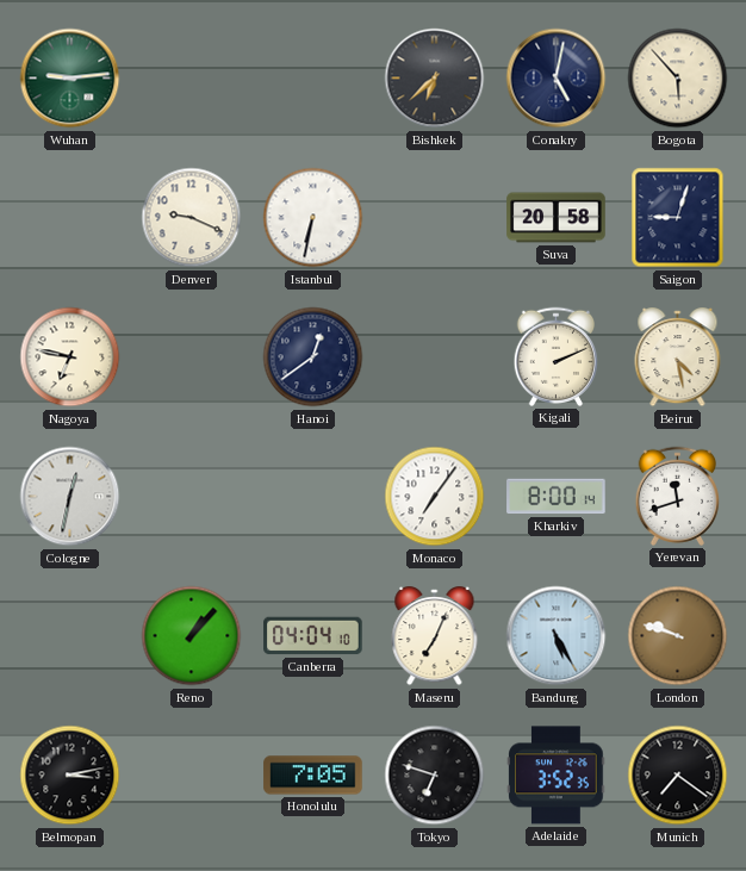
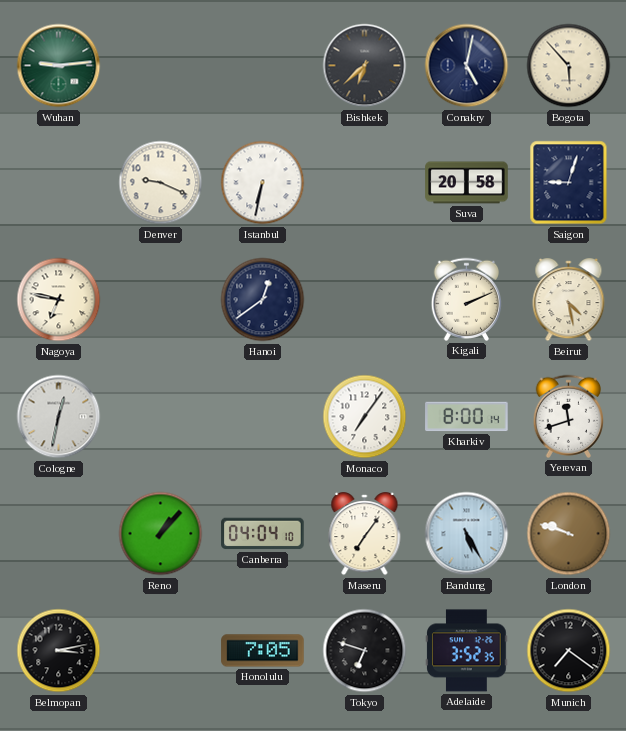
Maseru: 7:04 -> 7:06
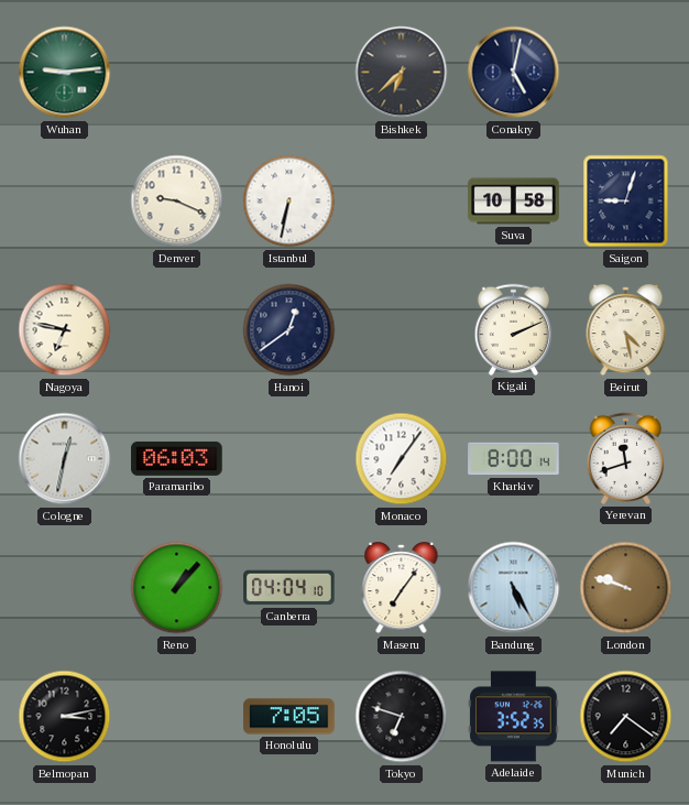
Bogota: 5:53 -> none
Suva: 20:58 -> 10:58
Paramaribo: none -> 06:03
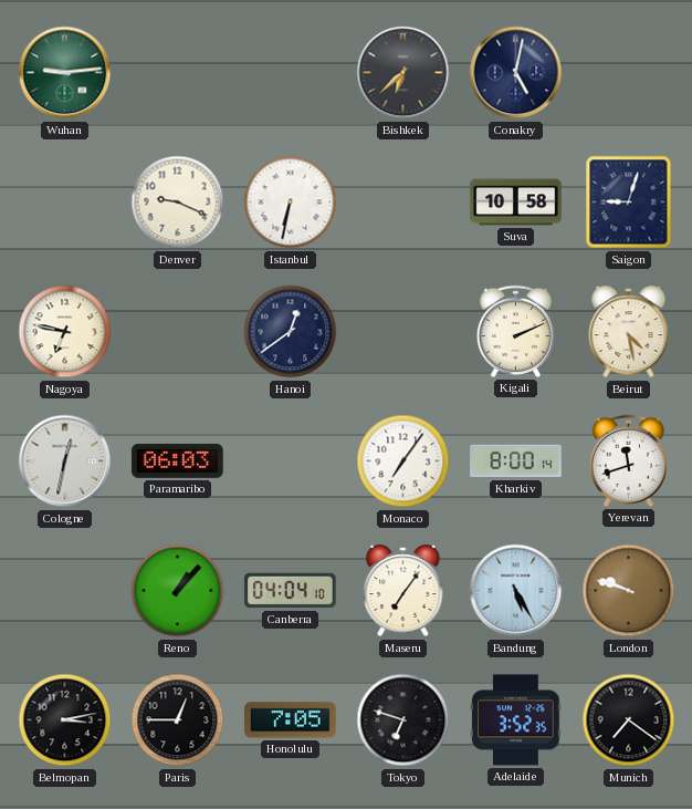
Paris: none -> 12:45
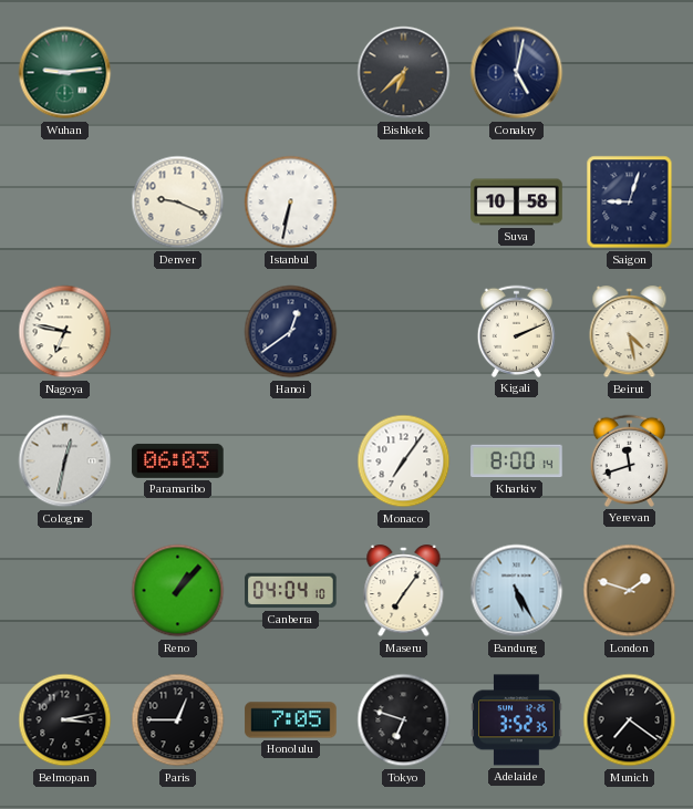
London: 9:48 -> 1:48
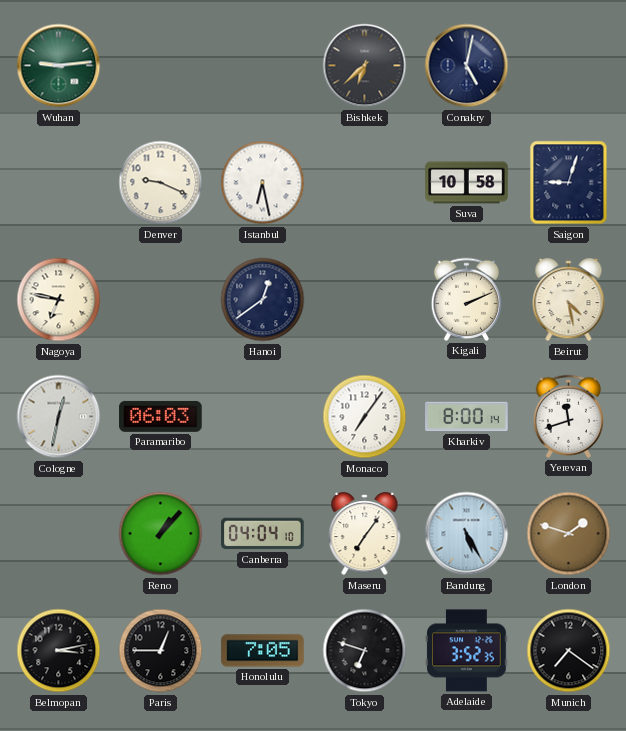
Istanbul: 6:32 -> 6:28
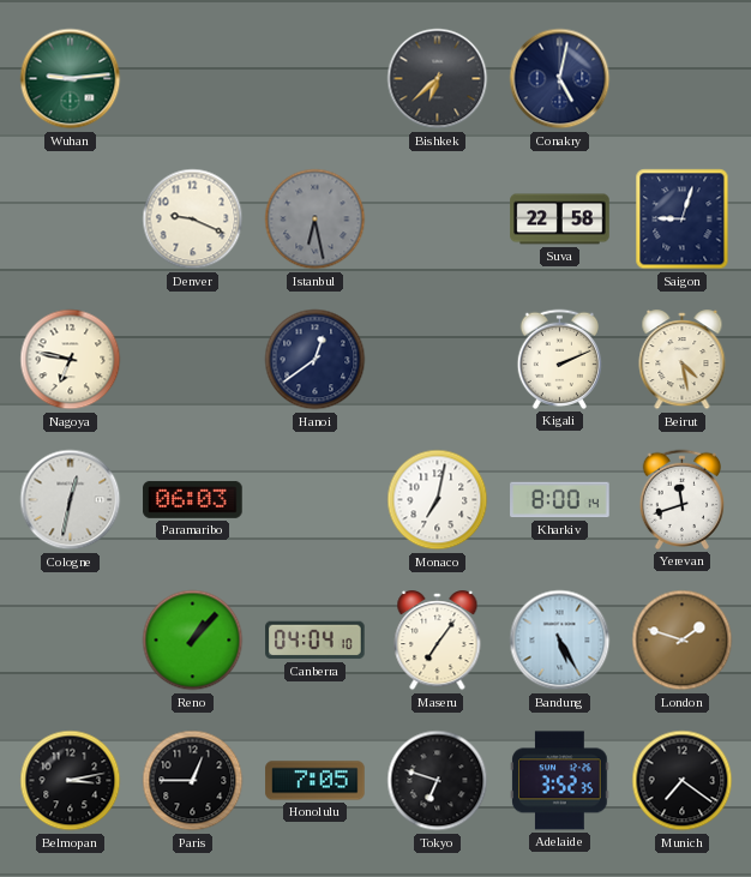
Istanbul dial: white -> grey
Suva: 10:58 -> 22:58
Monaco: 7:06 -> 7:02
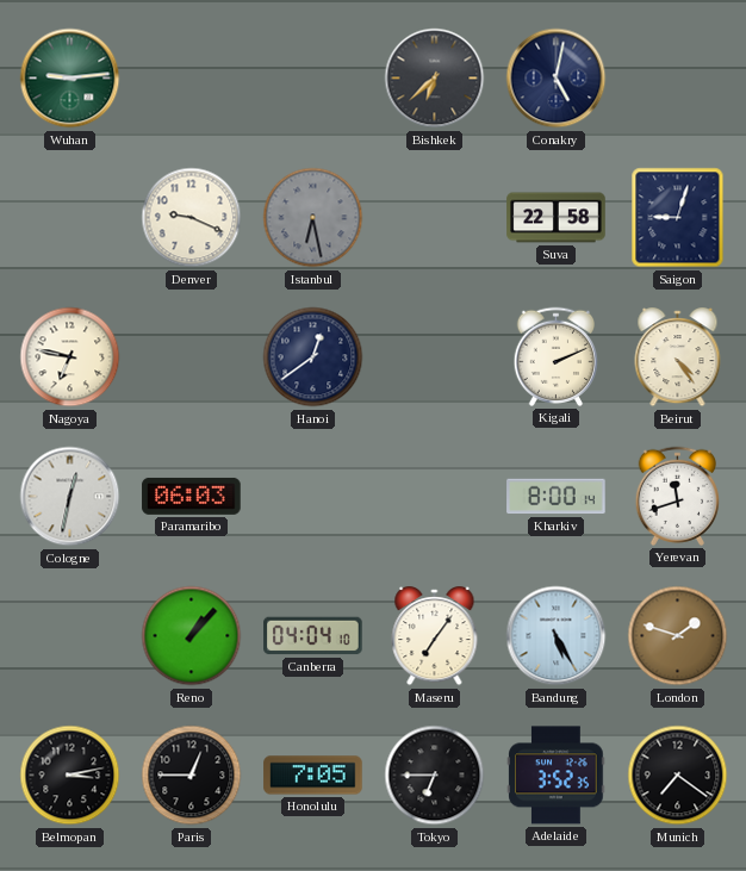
Beirut: 4:28 -> 4:24
Monaco: 7:02 -> none
Tokyo: 6:48 -> 6:45
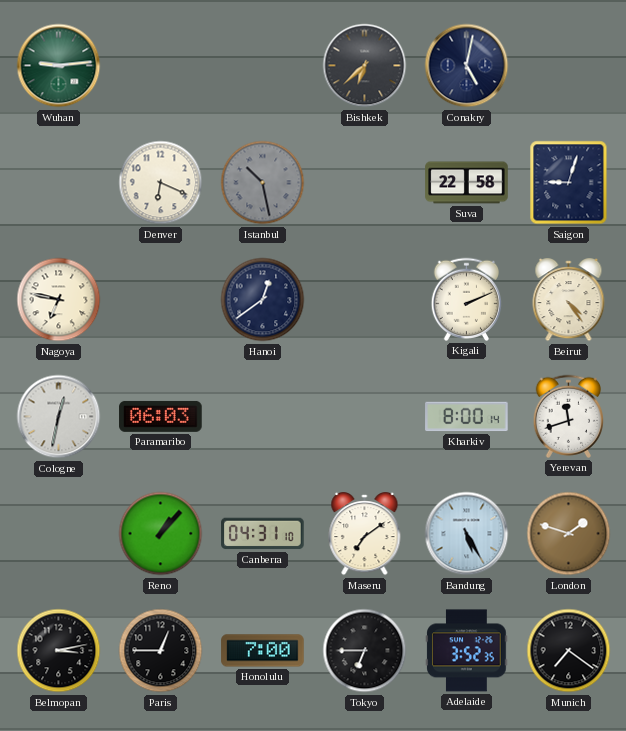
Denver: 9:19 -> 6:19
Istanbul: 6:28 -> 10:28
Canberra: 04:04 -> 04:31
Maseru: 7:06 -> 7:09
Honolulu: 7:05 -> 7:00
